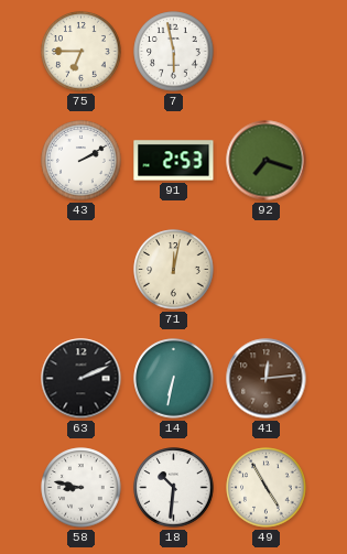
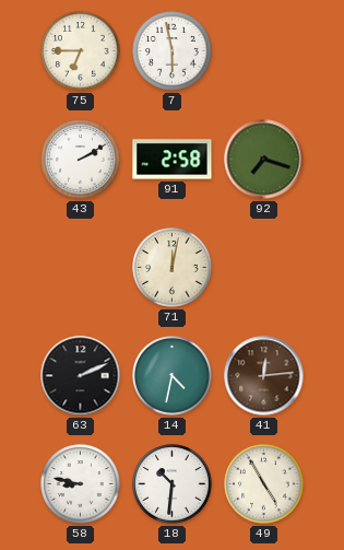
91: 2:53 -> 2:58
14: 6:32 -> 4:32
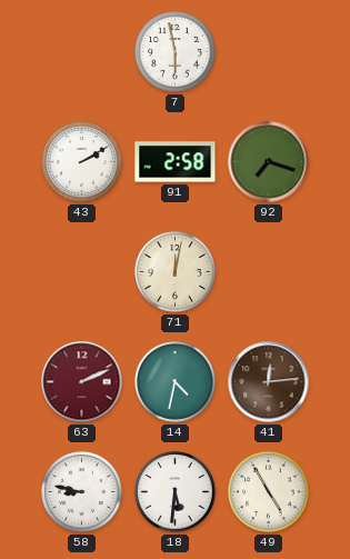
75: 6:45 -> none
63 dial: black -> burgundy
18: 10:31 -> 5:31
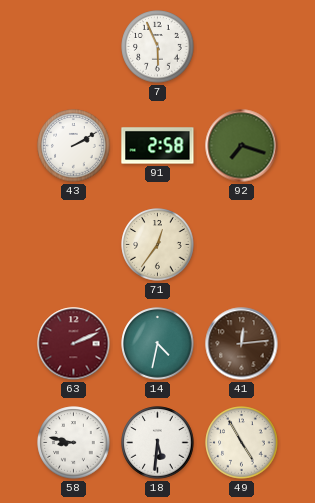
7: 5:58 -> 5:56
71: 12:02 -> 12:36
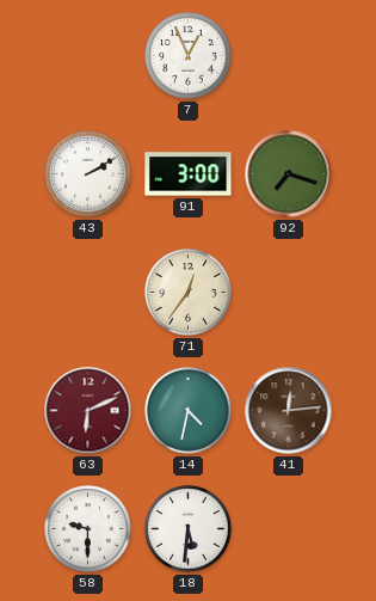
7: 5:56 -> 12:56
91: 2:58 -> 3:00
63: 2:11 -> 6:11
58: 8:47 -> 9:30
49: 4:55 -> none
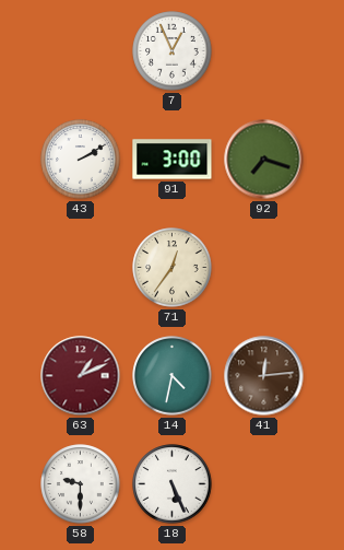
63: 6:11 -> 1:11
18: 5:31 -> 5:26
